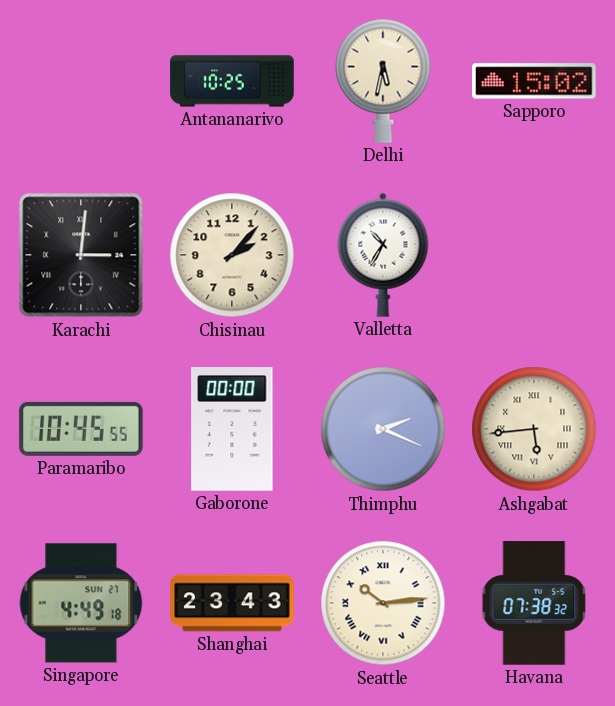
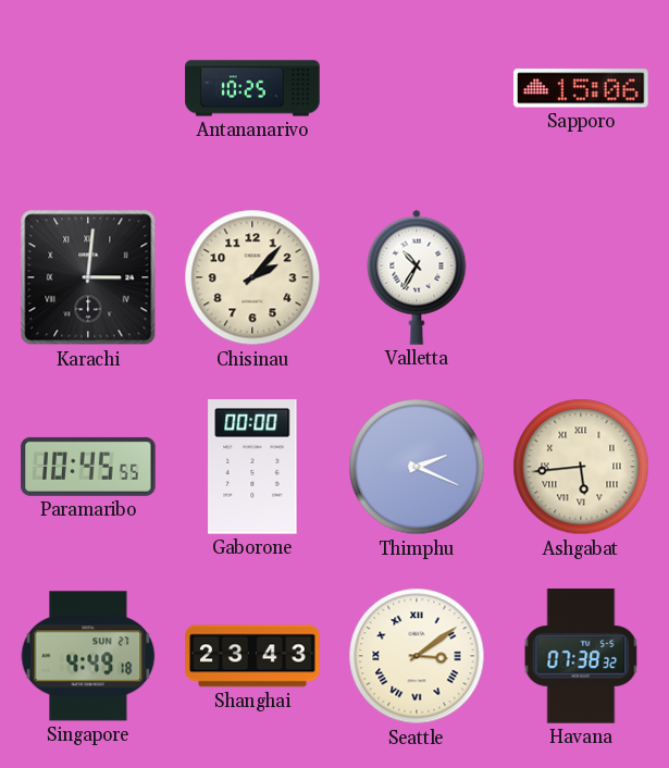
Delhi: 5:32 -> none
Sapporo: 15:02 -> 15:06
Seattle: 10:14 -> 3:09
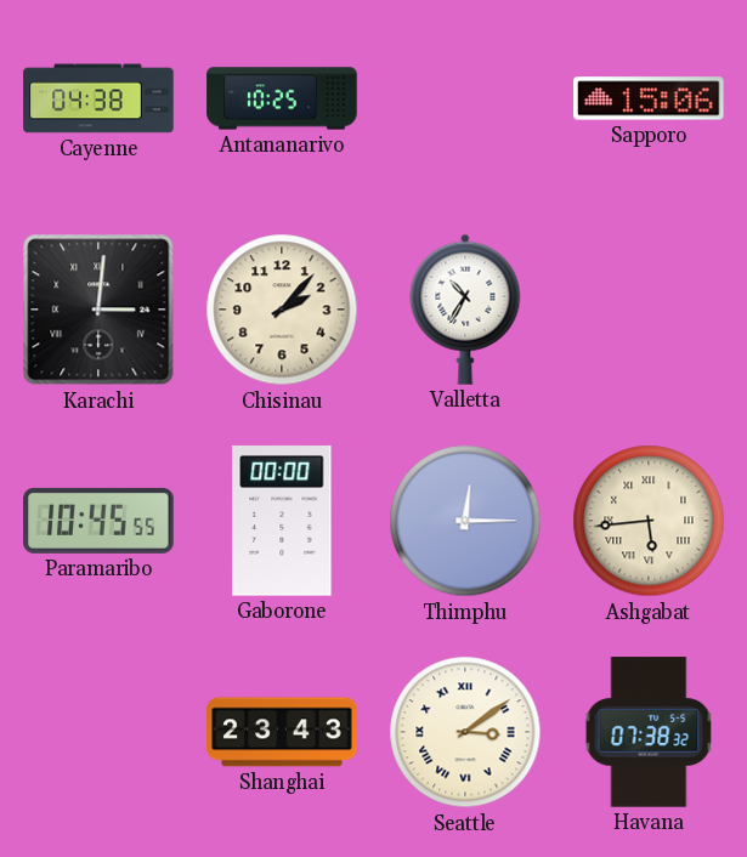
Cayenne: none -> 04:38
Thimphu: 2:19 -> 12:15
Singapore: 4:49 -> none
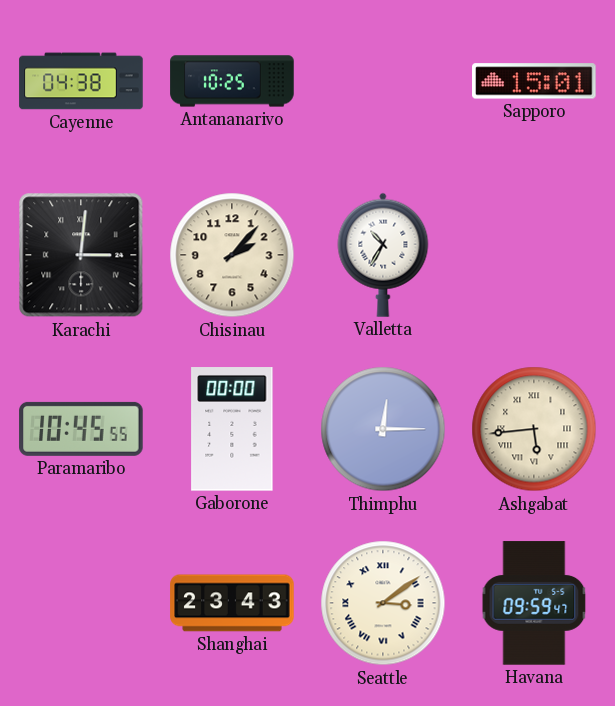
Sapporo: 15:06 -> 15:01
Havana: 07:38 -> 09:59
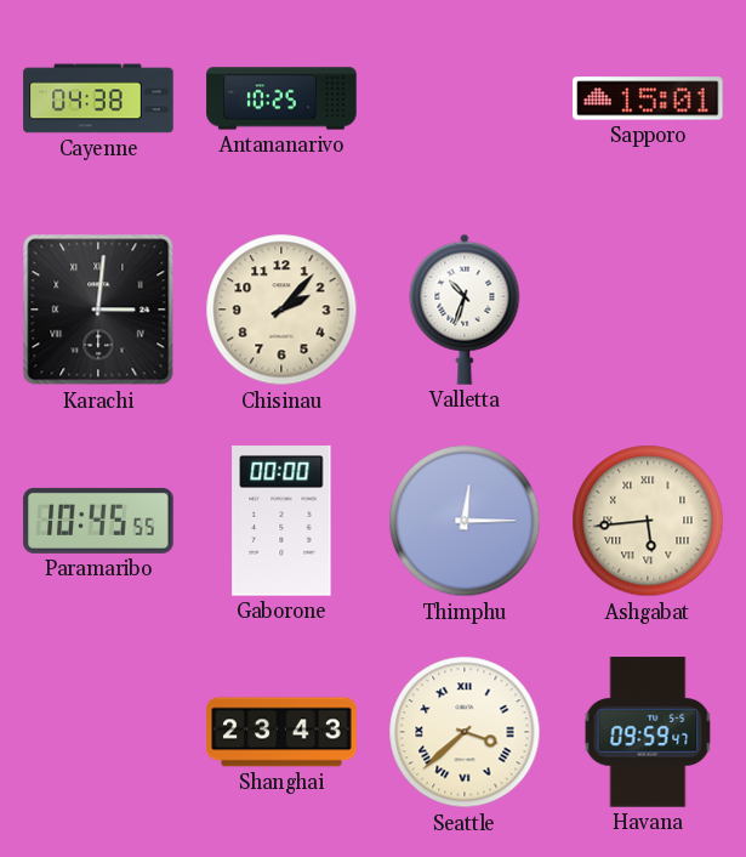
Valletta: 10:35 -> 10:33
Seattle: 3:09 -> 3:38
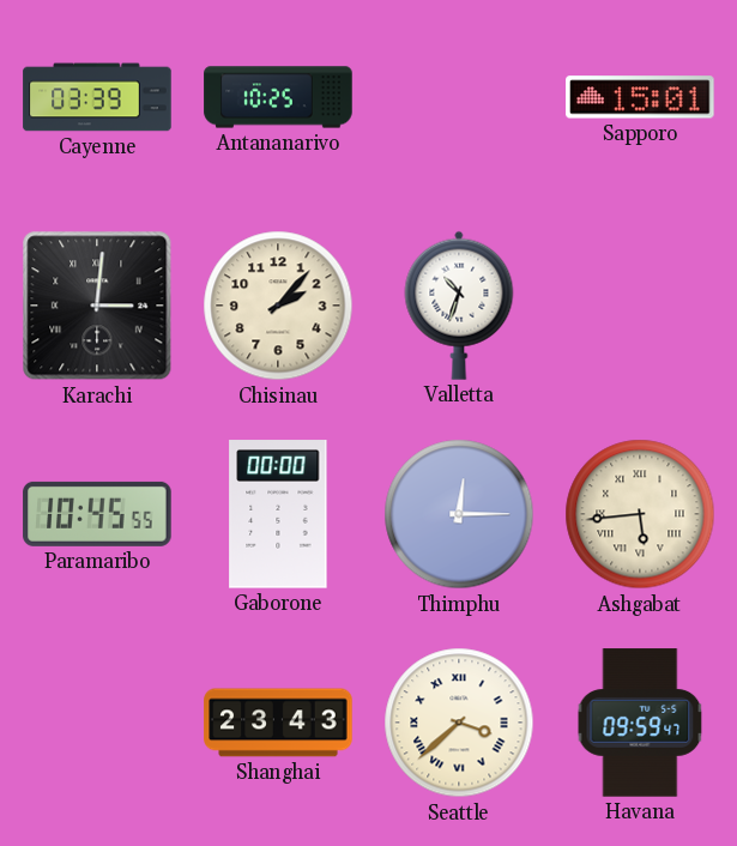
Cayenne: 04:38 -> 03:39
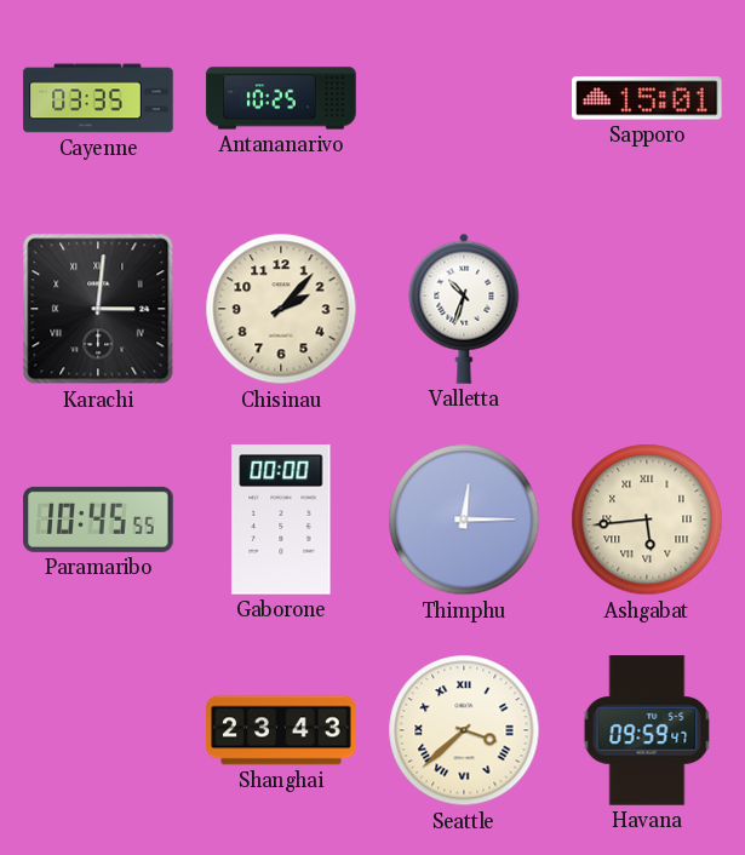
Cayenne: 03:39 -> 03:35
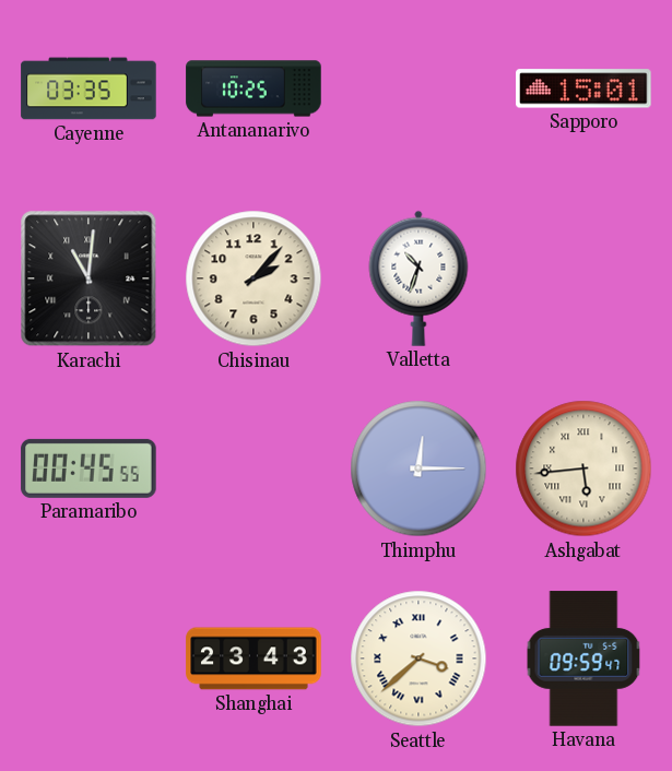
Karachi: 3:01 -> 11:01
Paramaribo: 10:45 -> 00:45
Gaborone: 00:00 -> none
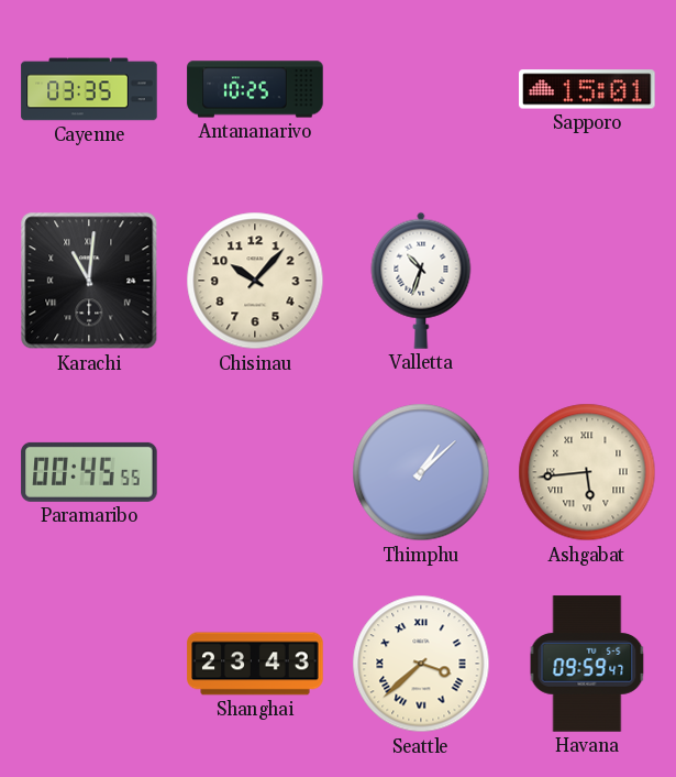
Chisinau: 2:07 -> 10:07
Thimphu: 12:15 -> 1:08
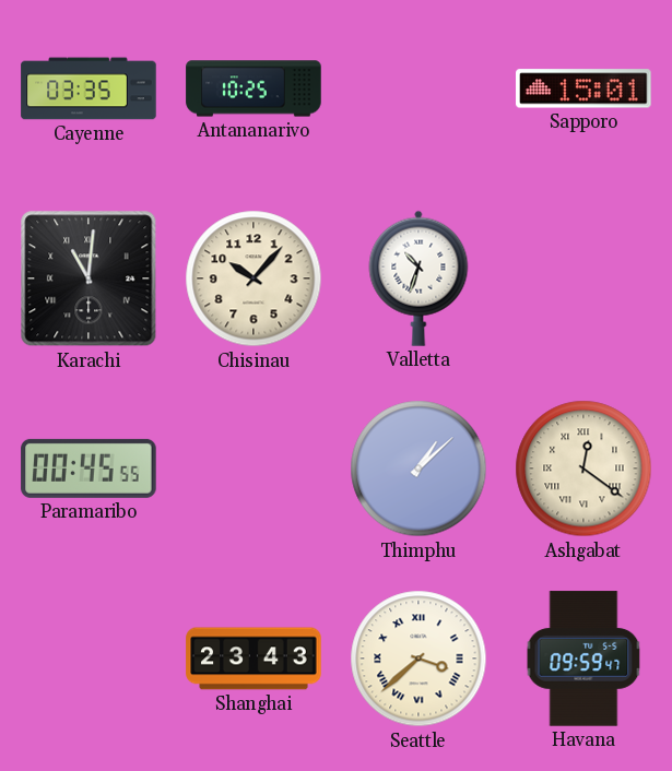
Ashgabat: 5:44 -> 12:21
